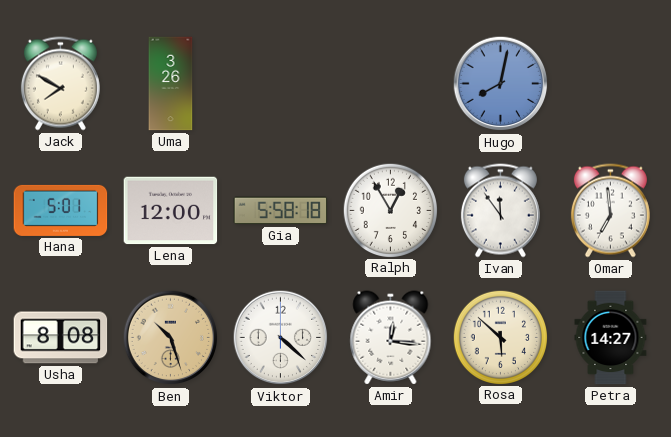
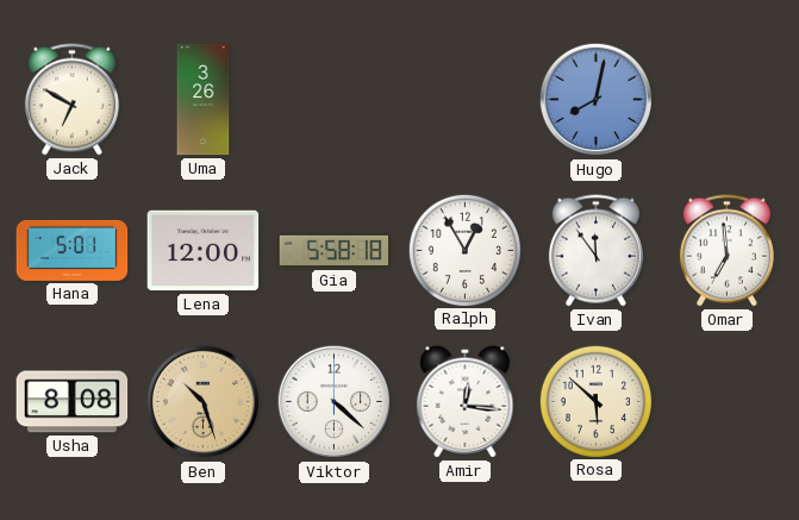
Jack: 7:50 -> 6:50
Petra: 14:27 -> none
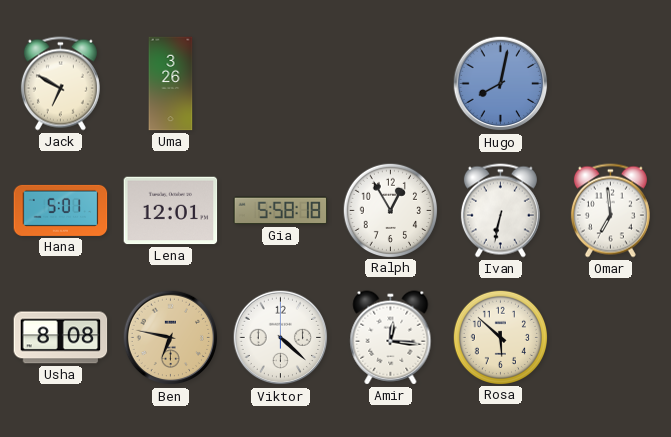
Lena: 12:00 -> 12:01
Ivan: 11:54 -> 6:32
Ben: 10:27 -> 6:47
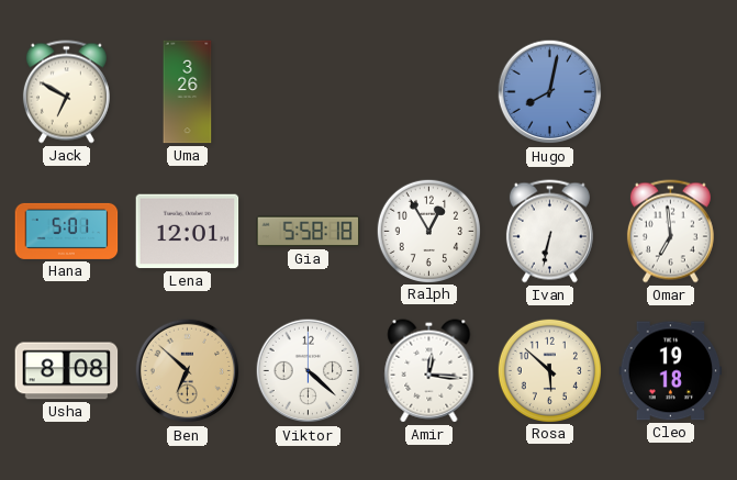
Ben: 6:47 -> 6:52
Cleo: none -> 19:18
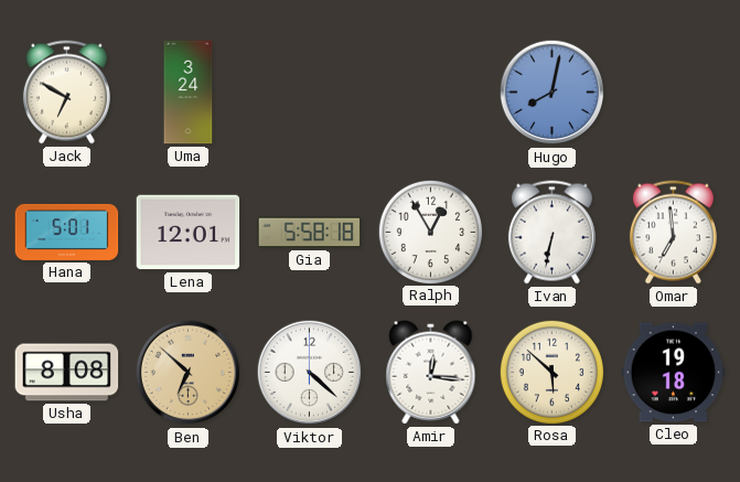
Uma: 3:26 -> 3:24
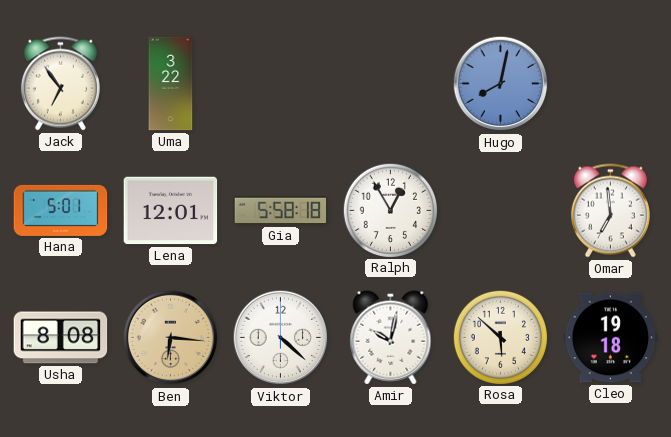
Jack: 6:50 -> 6:54
Uma: 3:24 -> 3:22
Ivan: 6:32 -> none
Ben: 6:52 -> 6:16
Amir: 12:16 -> 10:02
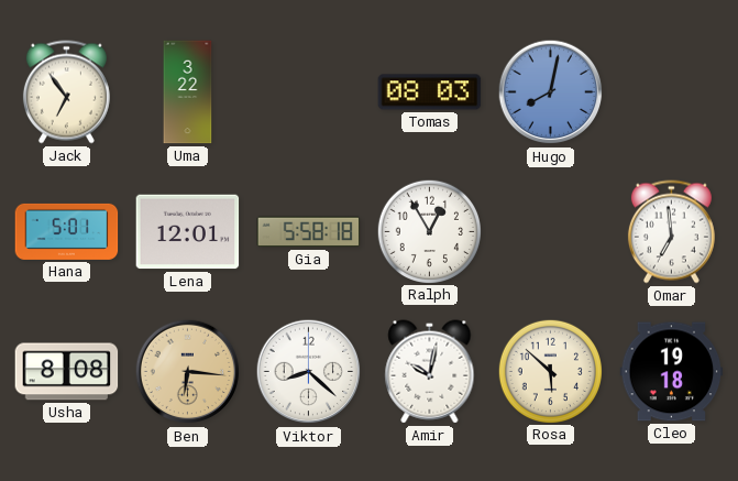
Tomas: none -> 08:03
Viktor: 4:22 -> 8:22
